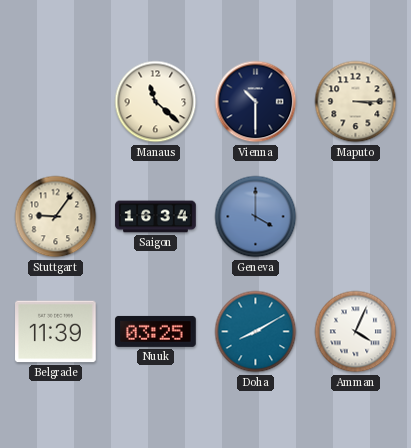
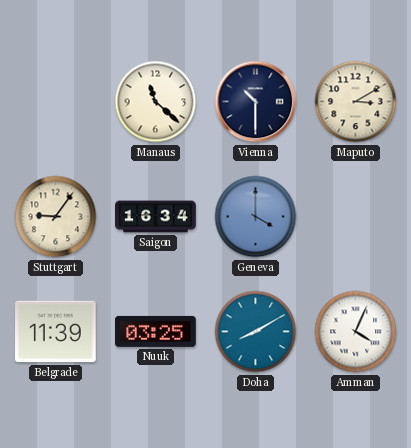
Maputo: 3:15 -> 3:10
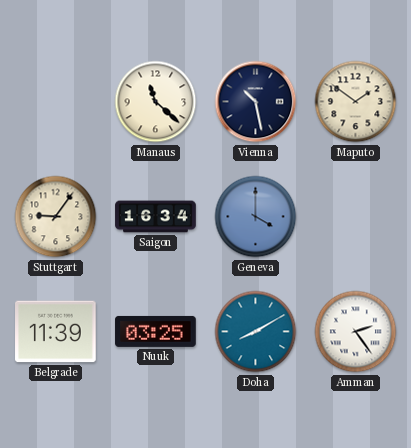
Vienna: 10:30 -> 10:28
Maputo: 3:10 -> 1:51
Amman: 4:04 -> 2:24
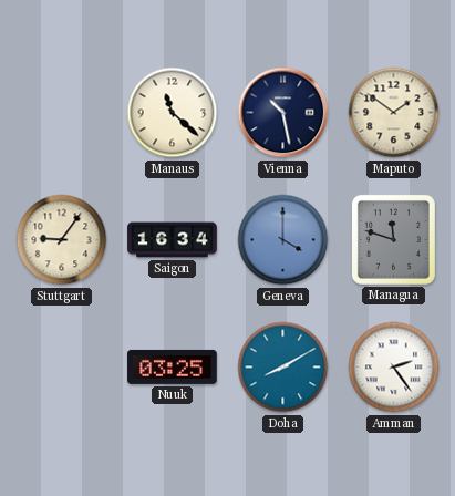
Managua: none -> 11:48
Belgrade: 11:39 -> none
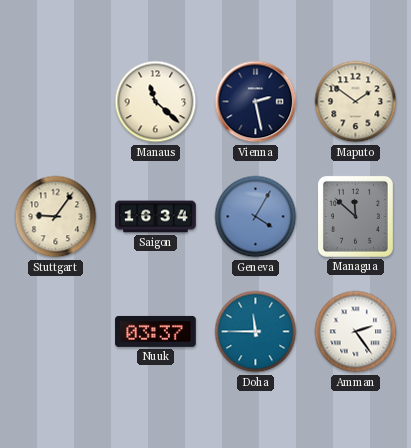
Vienna: 10:28 -> 2:28
Geneva: 4:00 -> 4:05
Managua: 11:48 -> 11:52
Nuuk: 03:25 -> 03:37
Doha: 8:10 -> 11:45
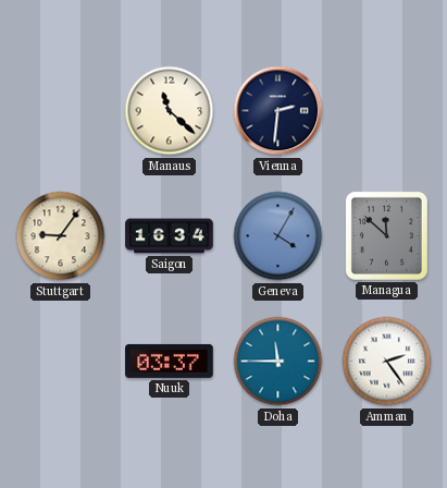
Vienna: 2:28 -> 2:31
Maputo: 1:51 -> none
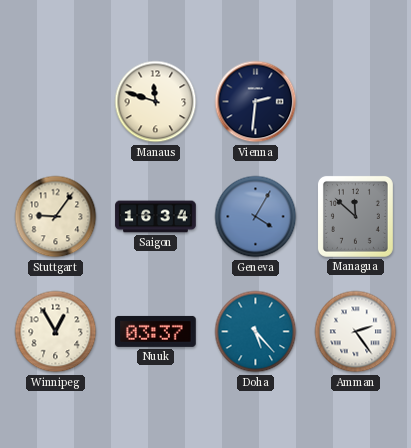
Manaus: 11:22 -> 11:48
Winnipeg: none -> 12:55
Doha: 11:45 -> 5:23
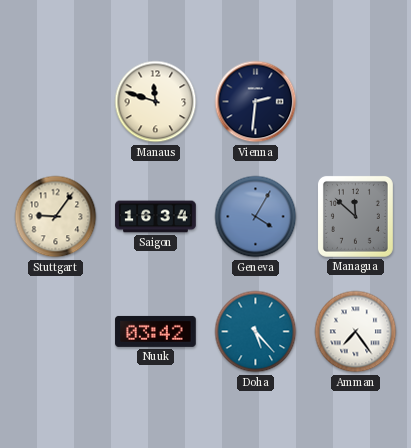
Winnipeg: 12:55 -> none
Nuuk: 03:37 -> 03:42
Amman: 2:24 -> 7:24
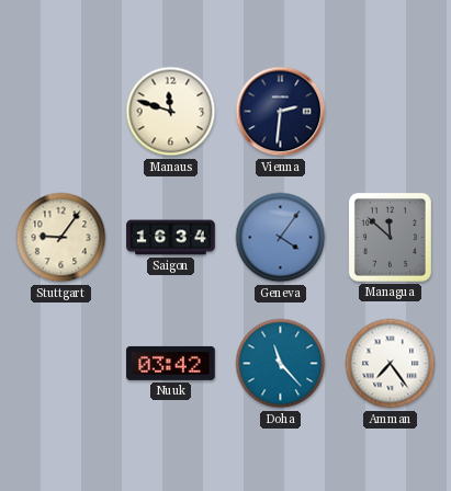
Geneva: 4:05 -> 4:06
Doha: 5:23 -> 11:23
